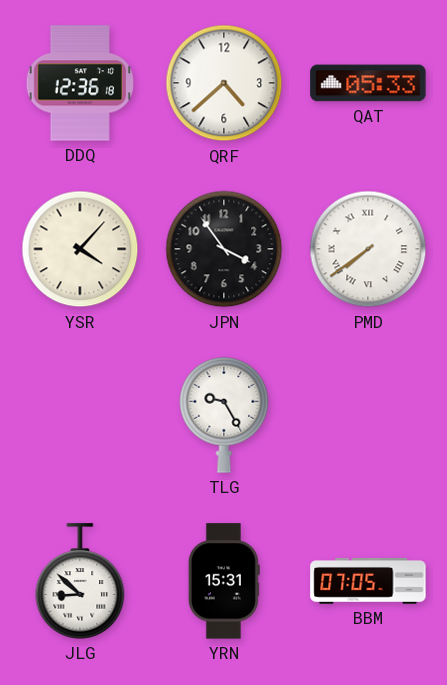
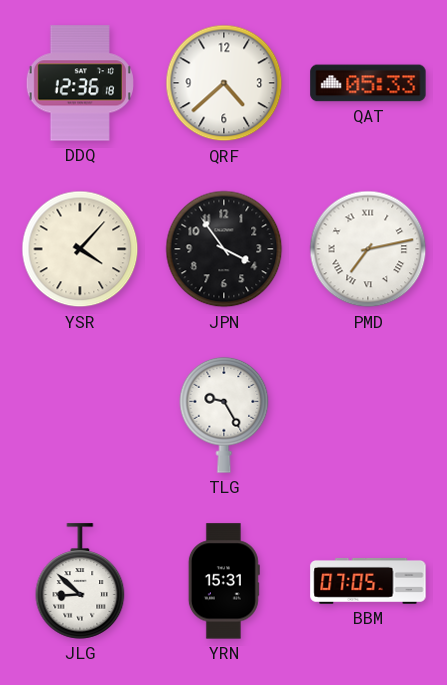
PMD: 7:39 -> 7:13
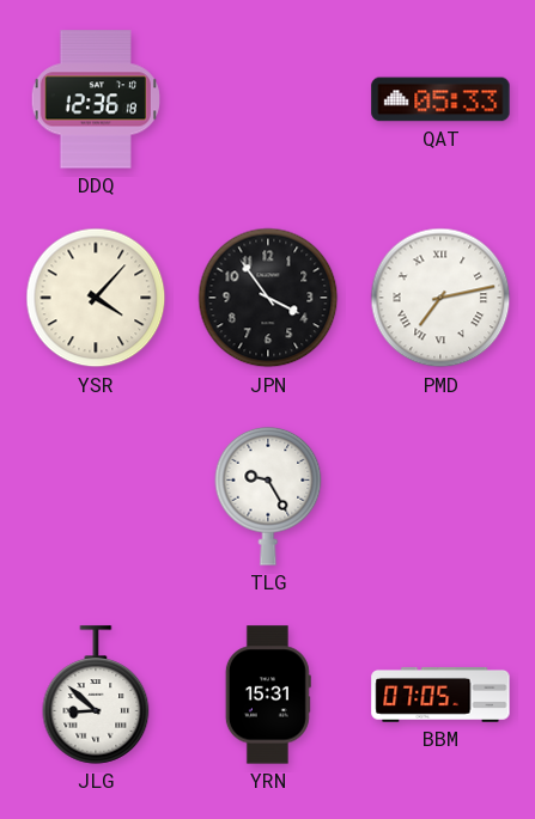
QRF: 4:38 -> none
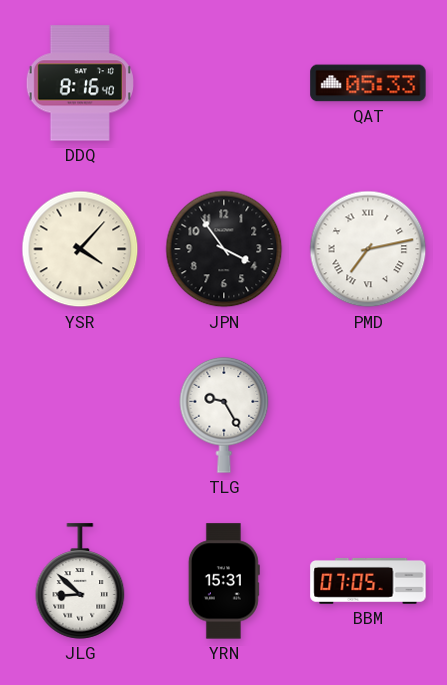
DDQ: 12:36 -> 8:16
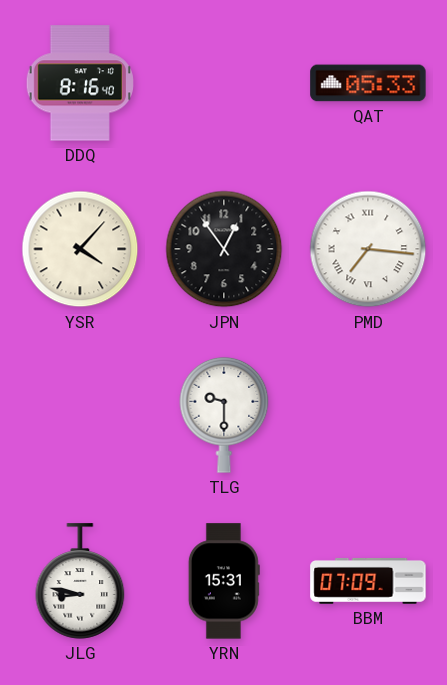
JPN: 3:54 -> 12:54
PMD: 7:13 -> 7:16
TLG: 9:25 -> 9:30
JLG: 8:52 -> 8:47
BBM: 07:05 -> 07:09
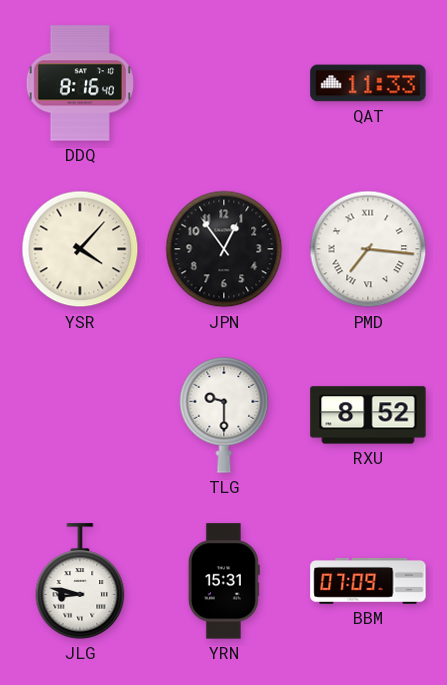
QAT: 05:33 -> 11:33
RXU: none -> 8:52
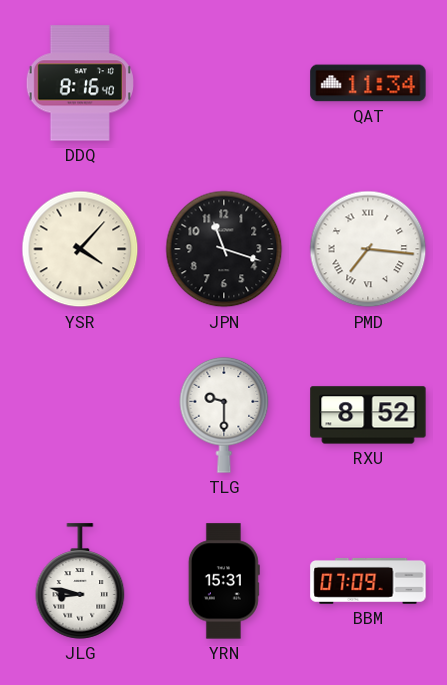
QAT: 11:33 -> 11:34
JPN: 12:54 -> 11:18
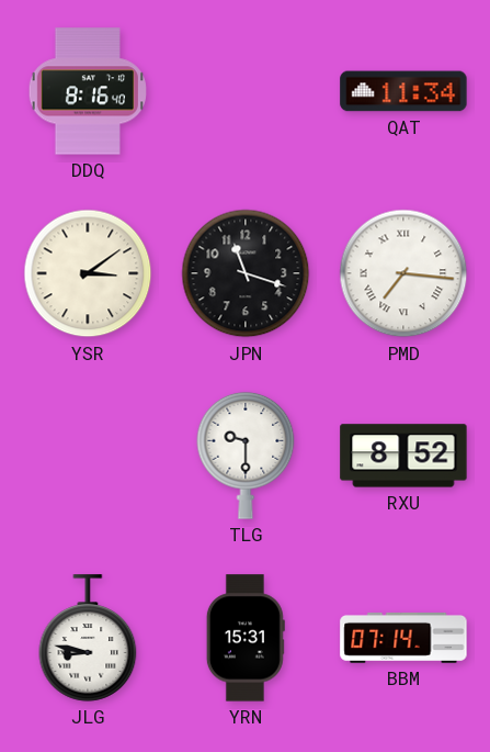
YSR: 4:07 -> 3:09
BBM: 07:09 -> 07:14
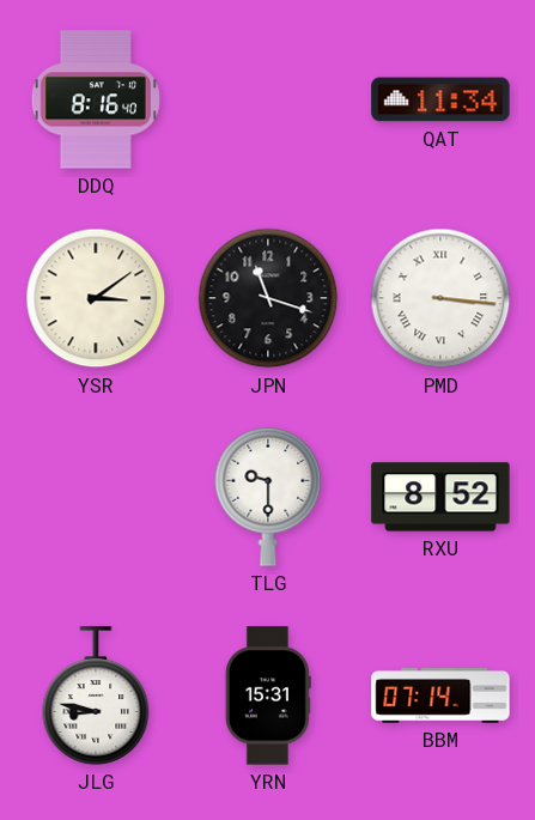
PMD: 7:16 -> 3:16
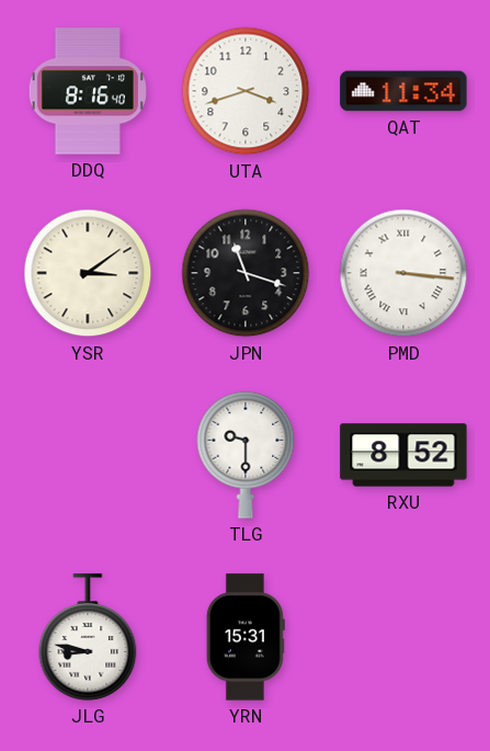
UTA: none -> 3:42
BBM: 07:14 -> none
